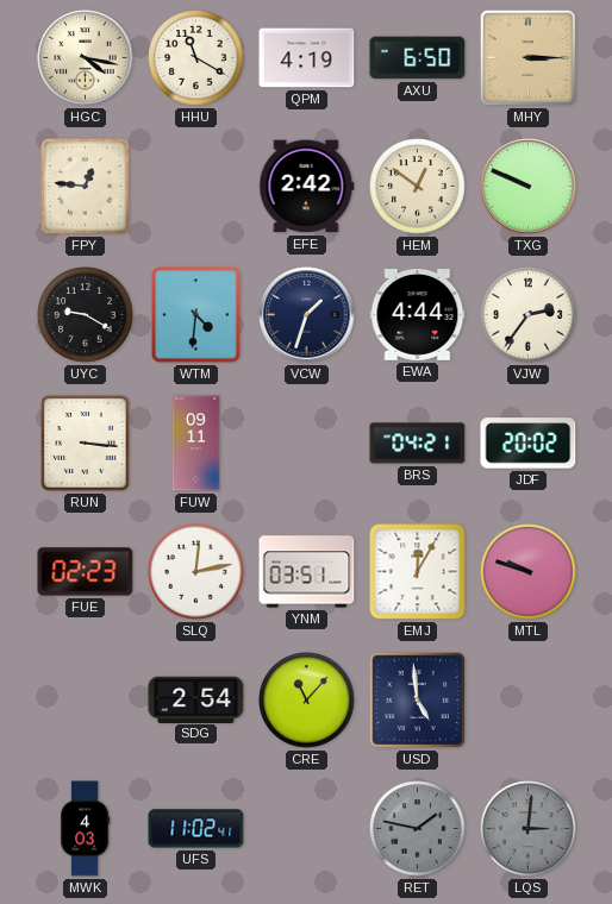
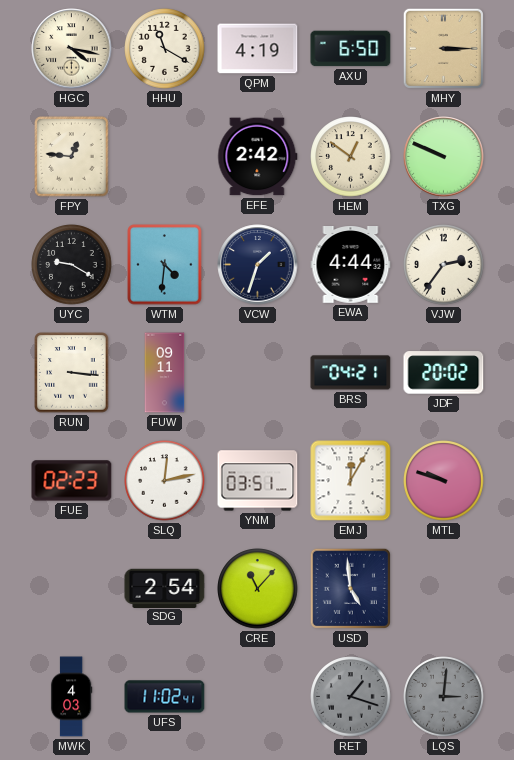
RET: 1:47 -> 1:18
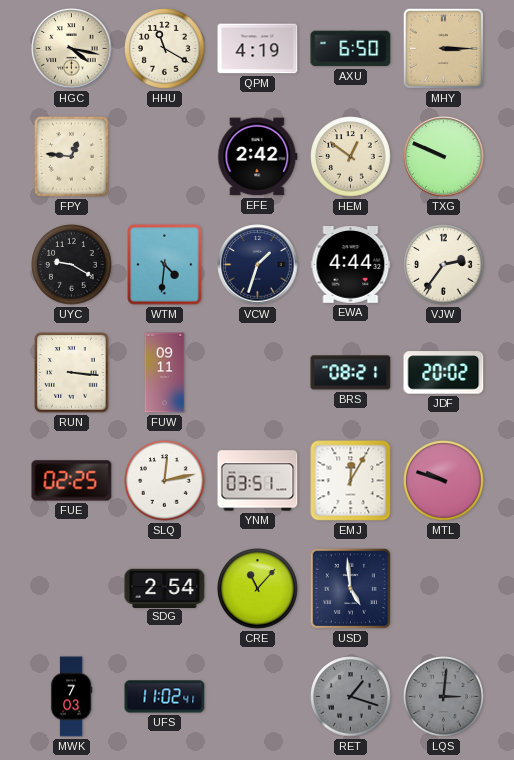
BRS: 04:21 -> 08:21
FUE: 02:23 -> 02:25
MWK: 4:03 -> 7:03
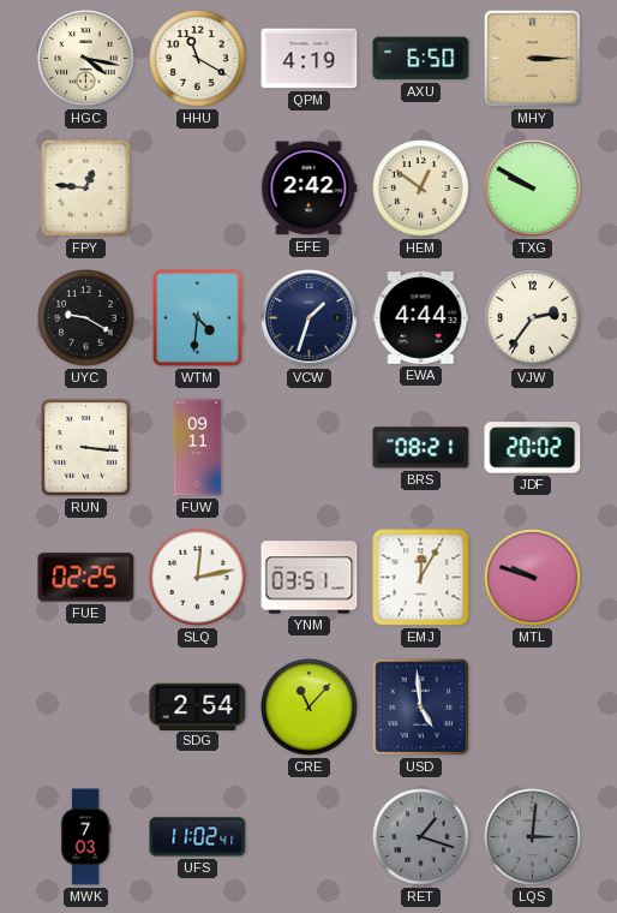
TXG: 9:49 -> 9:50
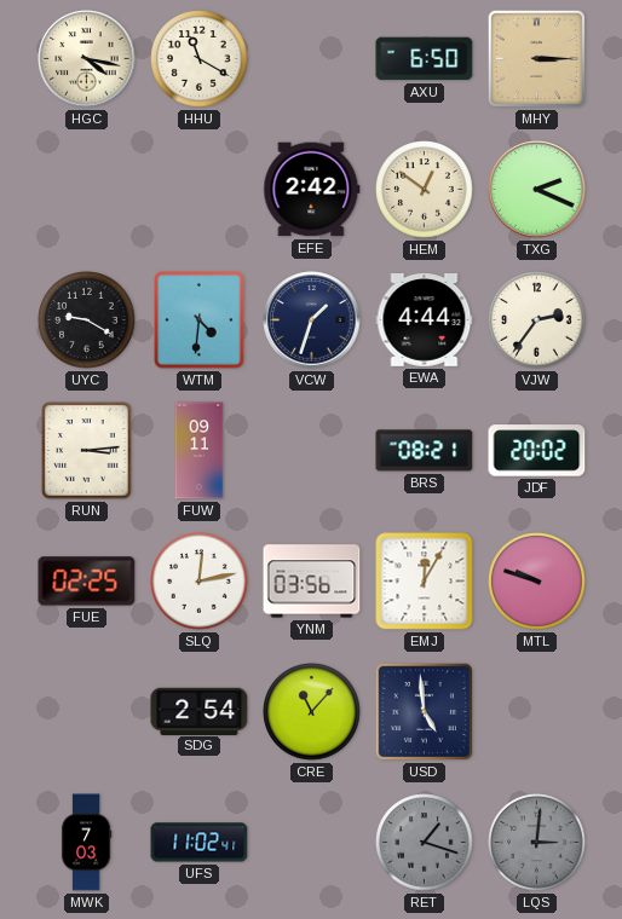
QPM: 4:19 -> none
FPY: 12:46 -> none
TXG: 9:50 -> 2:19
RUN: 3:16 -> 3:14
YNM: 03:51 -> 03:56
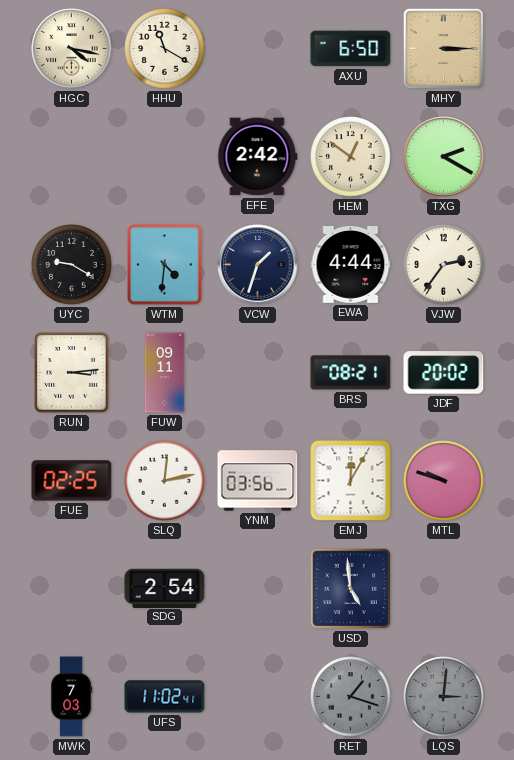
TXG: 2:19 -> 2:20
CRE: 11:07 -> none
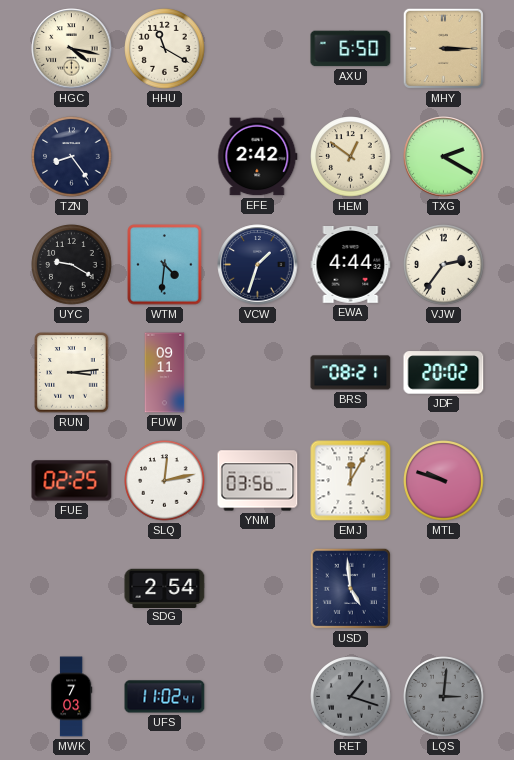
TZN: none -> 8:24
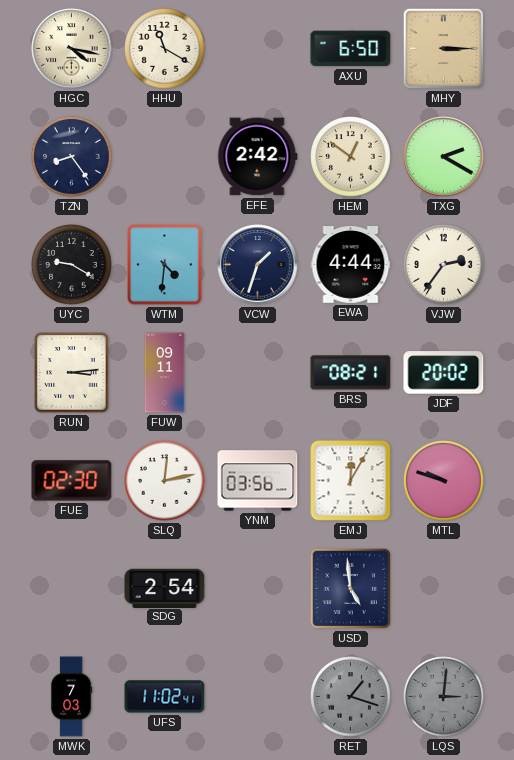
FUE: 02:25 -> 02:30
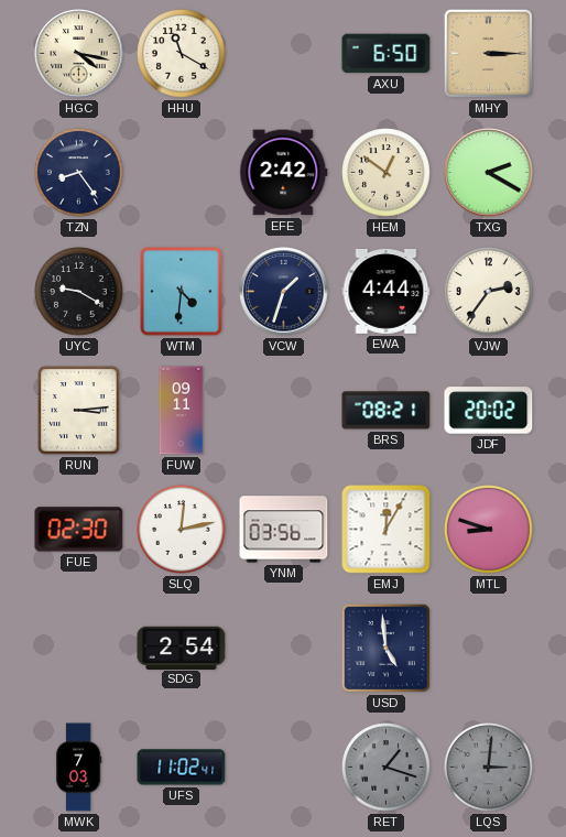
MTL: 9:48 -> 8:48
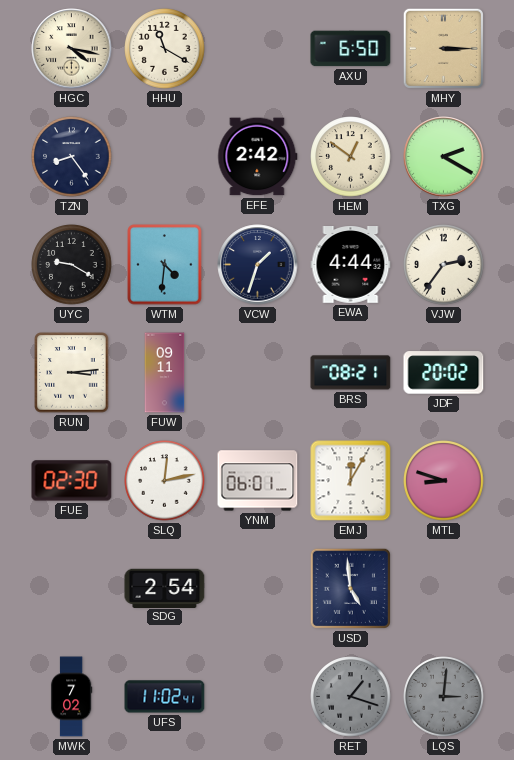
YNM: 03:56 -> 06:01
MWK: 7:03 -> 7:02
